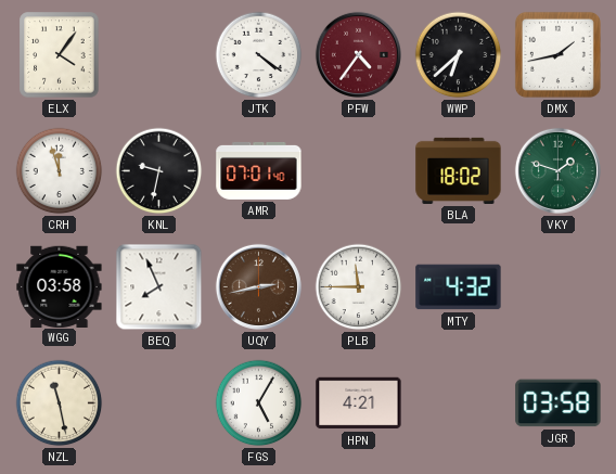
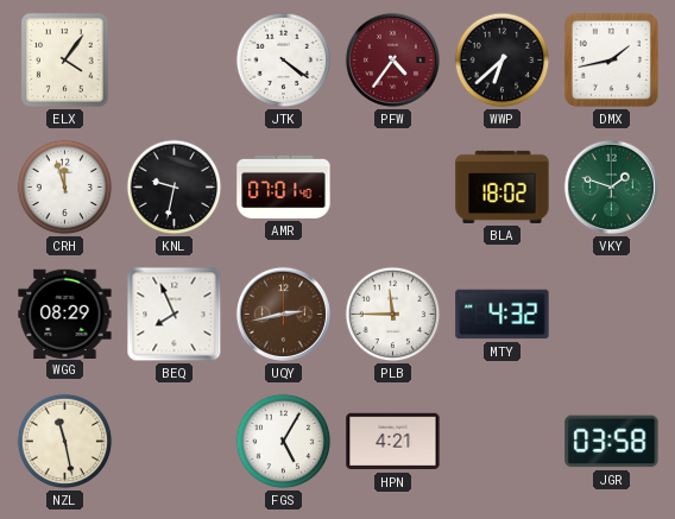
WGG: 03:58 -> 08:29
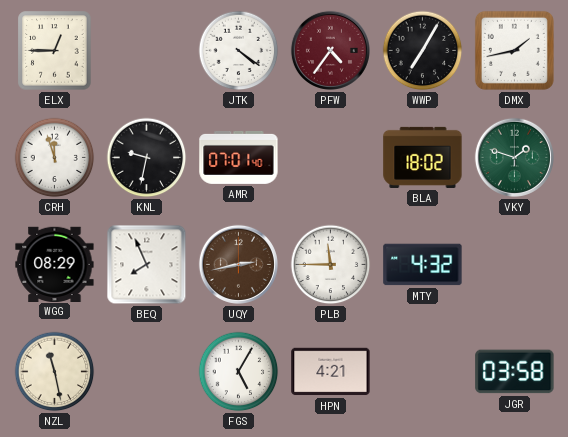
ELX: 4:06 -> 12:45
WWP: 6:38 -> 7:05
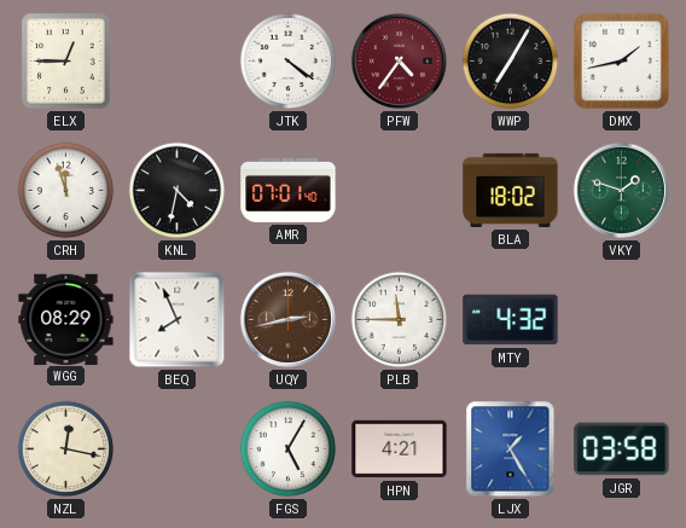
KNL: 9:32 -> 4:32
NZL: 11:28 -> 12:17
LJX: none -> 1:25
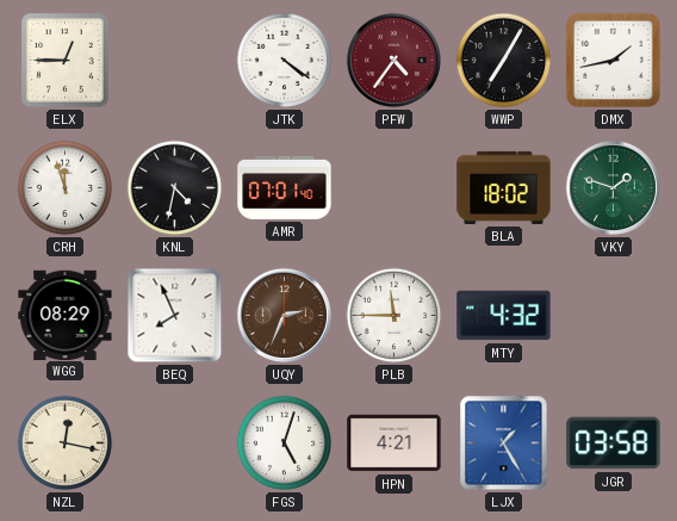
UQY: 2:43 -> 2:34
FGS: 5:05 -> 5:03
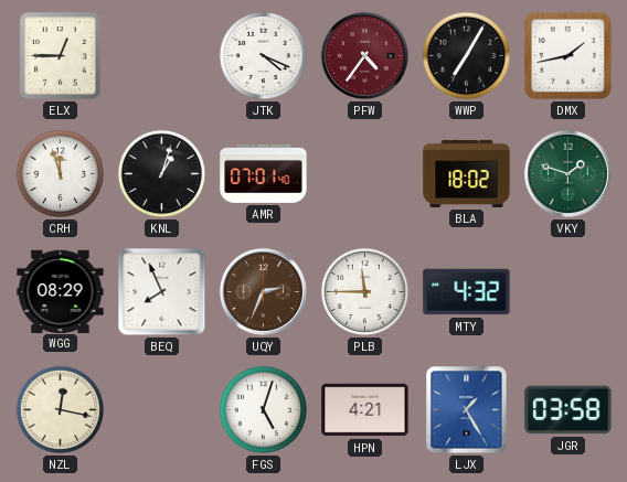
JTK: 4:21 -> 4:19
KNL: 4:32 -> 1:03
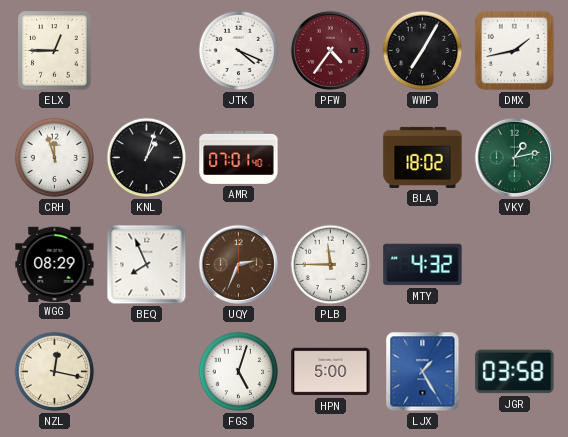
VKY: 1:48 -> 1:13
HPN: 4:21 -> 5:00
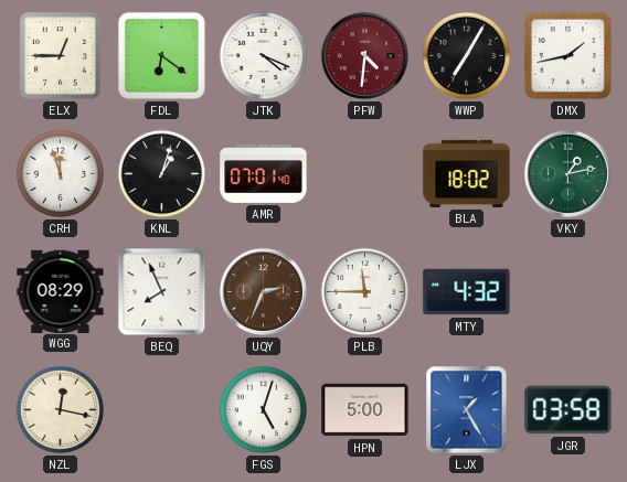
FDL: none -> 6:21
PFW: 4:36 -> 4:31
